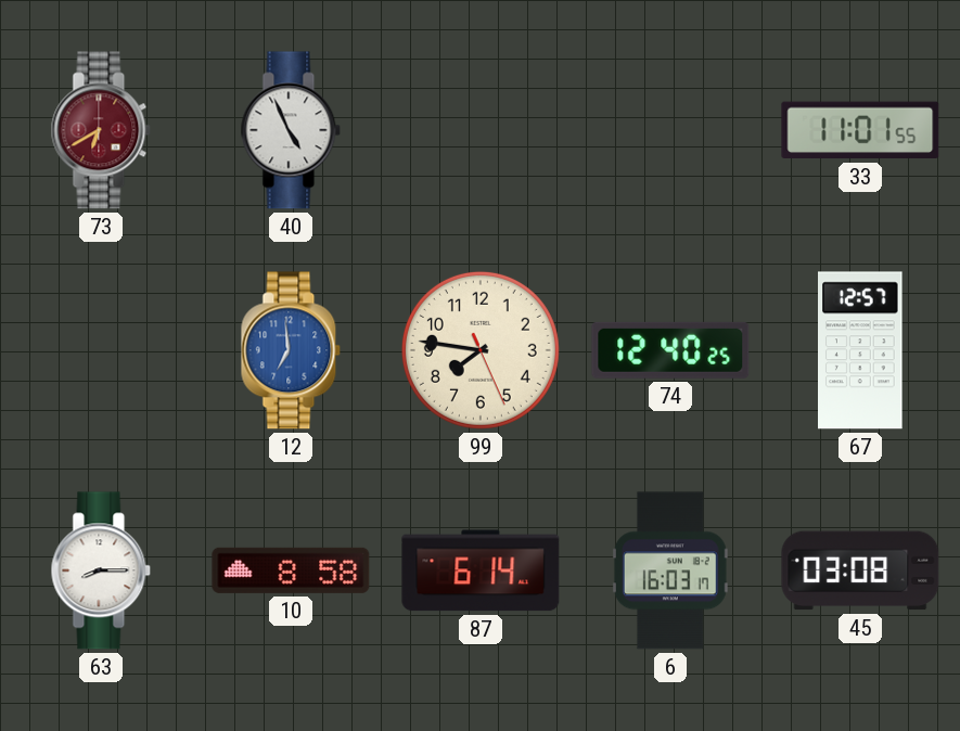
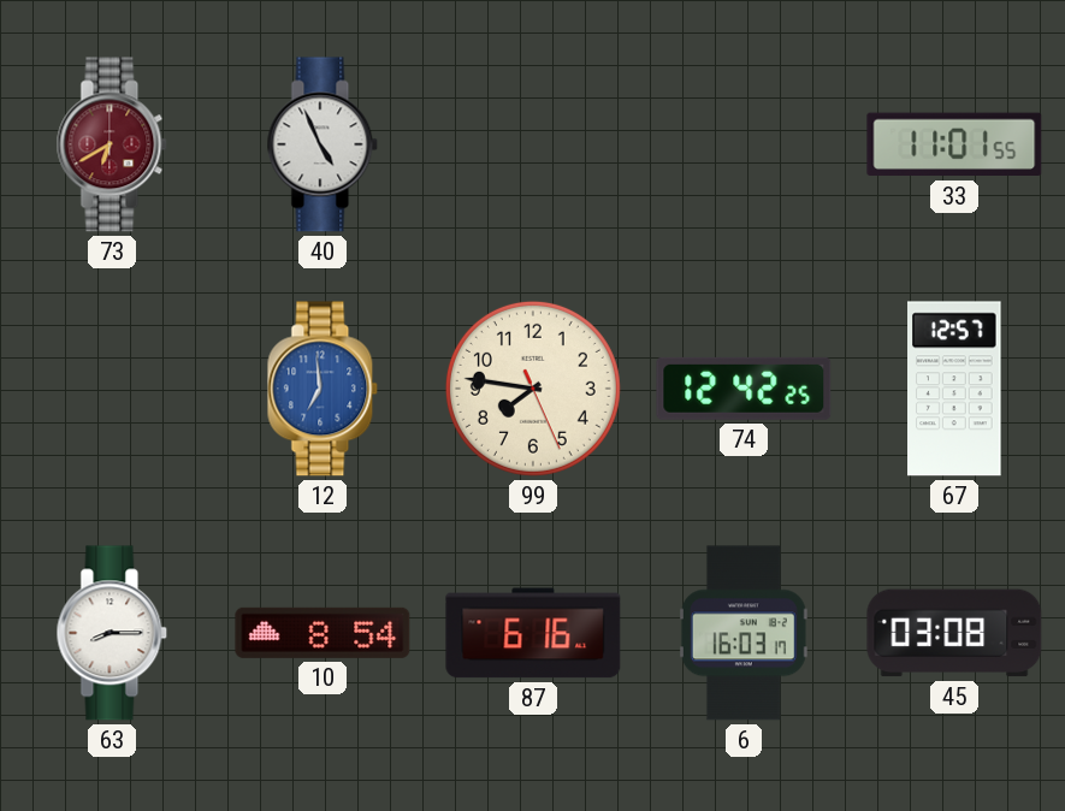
74: 12:40 -> 12:42
10: 8:58 -> 8:54
87: 6:14 -> 6:16
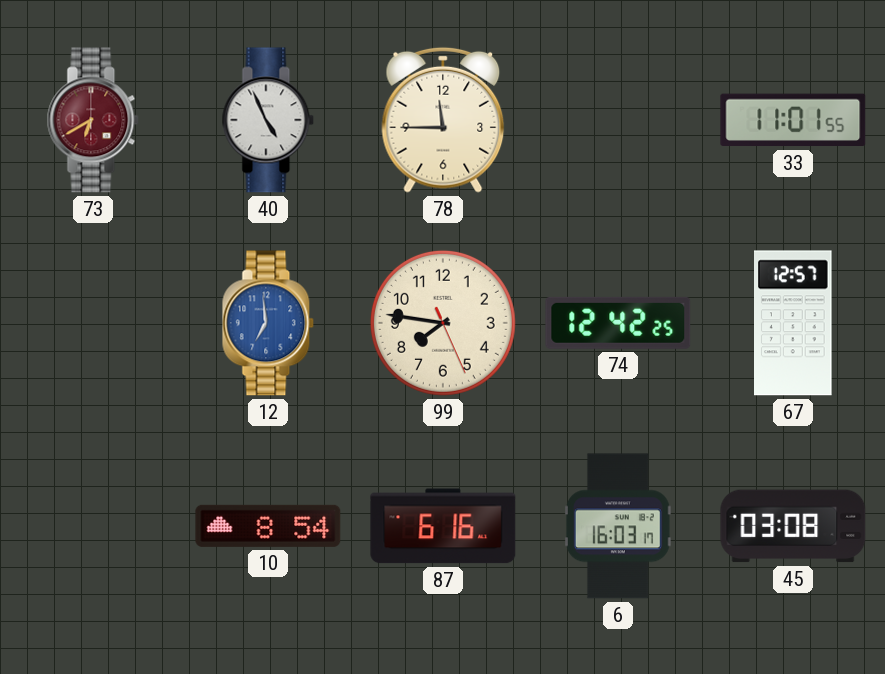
78: none -> 11:45
63: 8:15 -> none
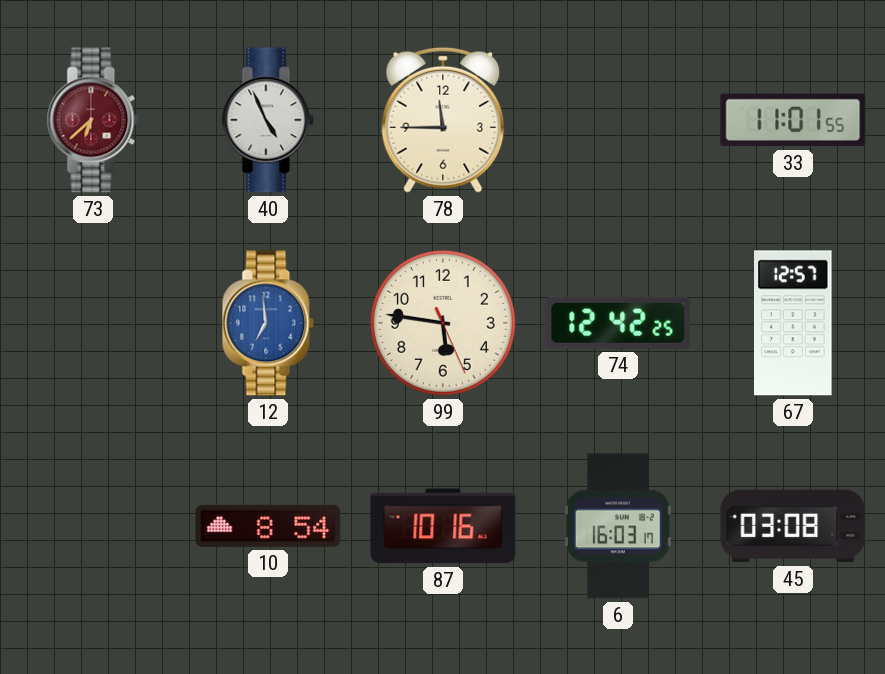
73: 6:40 -> 6:38
99: 7:46 -> 5:46
87: 6:16 -> 10:16
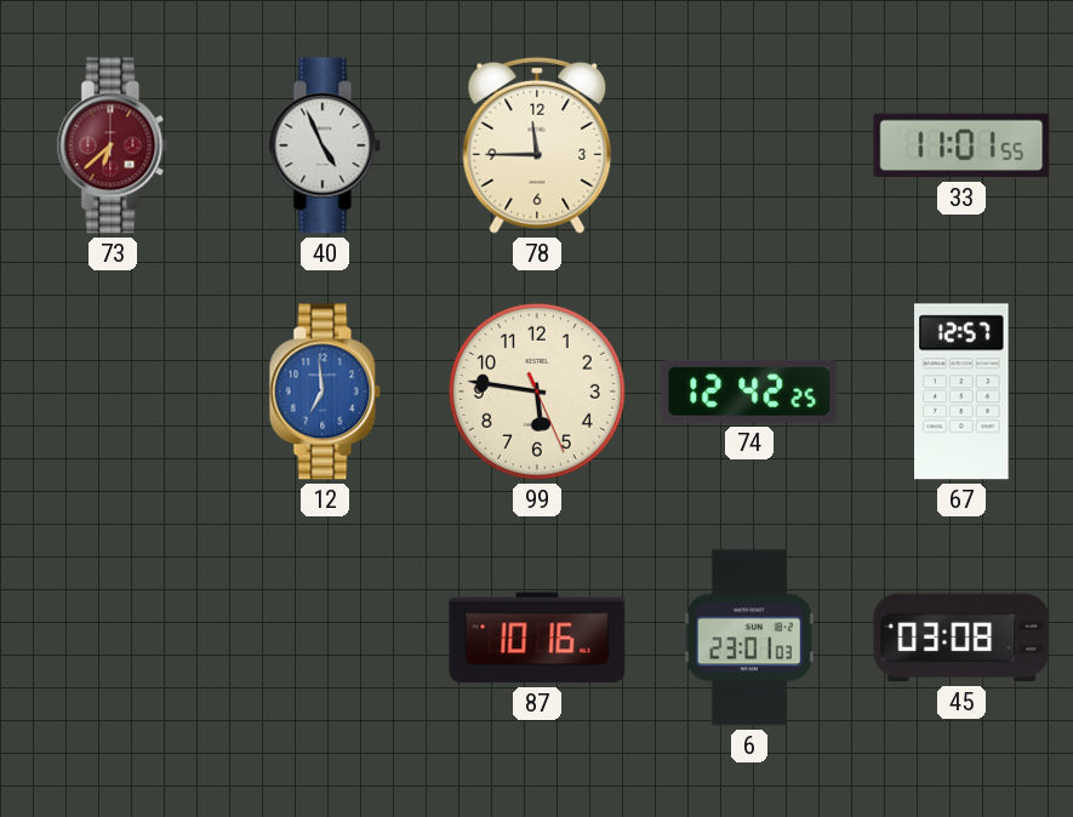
10: 8:54 -> none
6: 16:03 -> 23:01
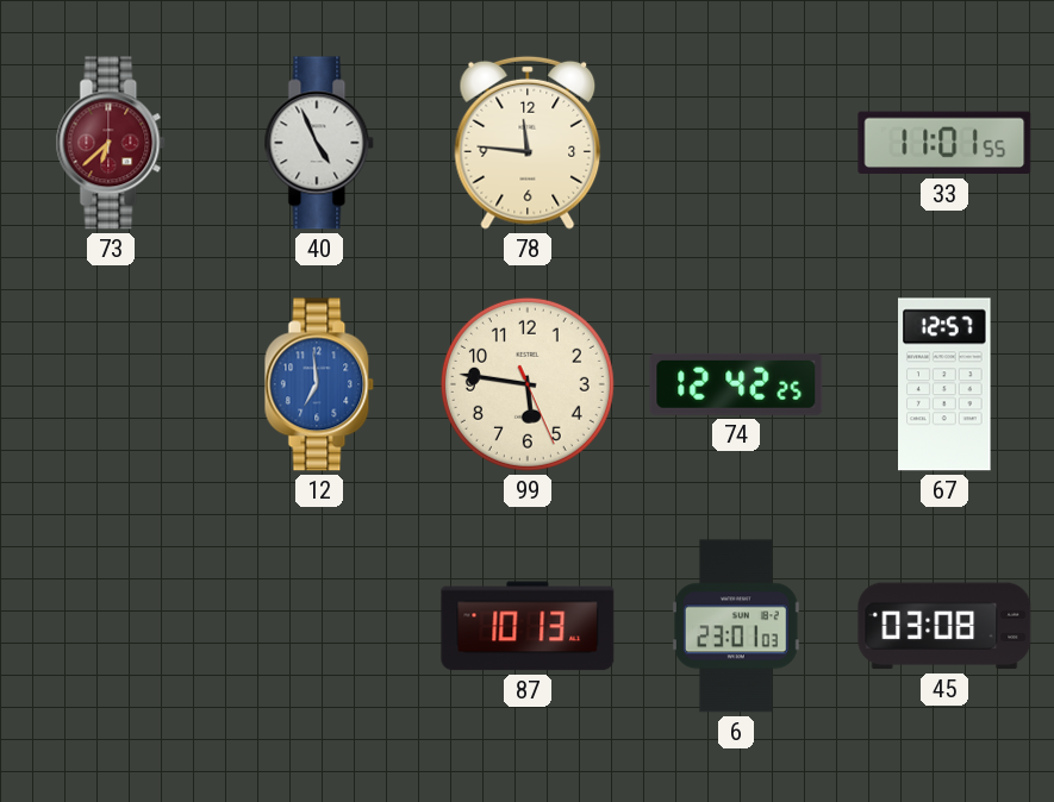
78: 11:45 -> 11:46
87: 10:16 -> 10:13
